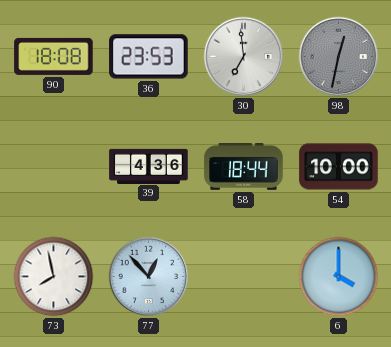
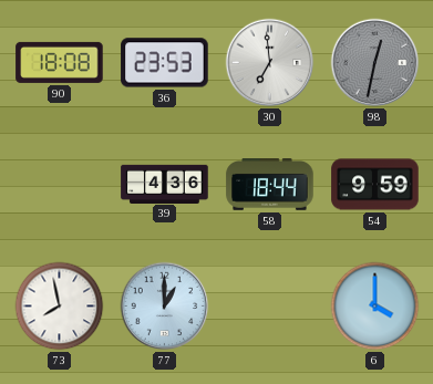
54: 10:00 -> 9:59
77: 12:53 -> 1:00
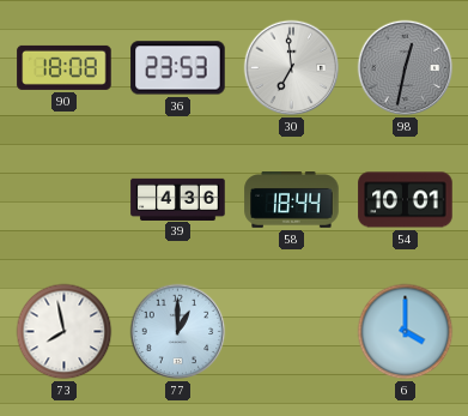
54: 9:59 -> 10:01
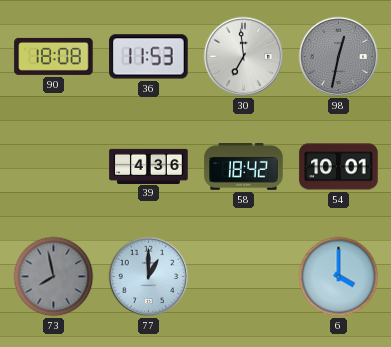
36: 23:53 -> 11:53
58: 18:44 -> 18:42
73 dial: white -> grey
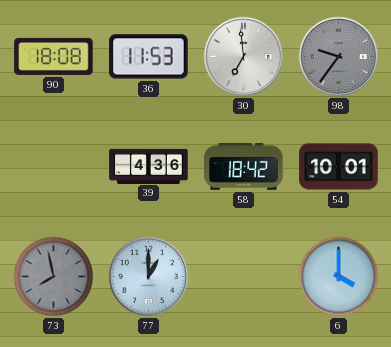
98: 12:32 -> 9:36
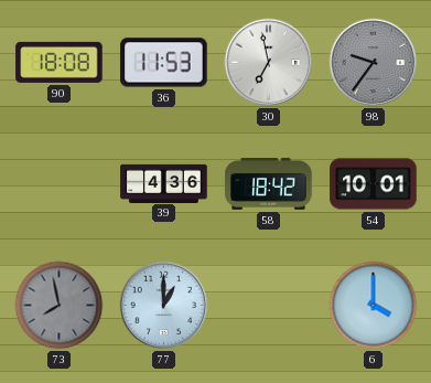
30: 6:59 -> 6:58
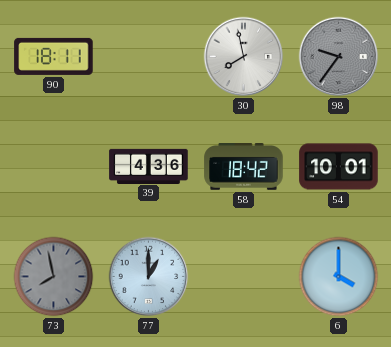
90: 18:08 -> 18:11
36: 11:53 -> none
30: 6:58 -> 7:58
